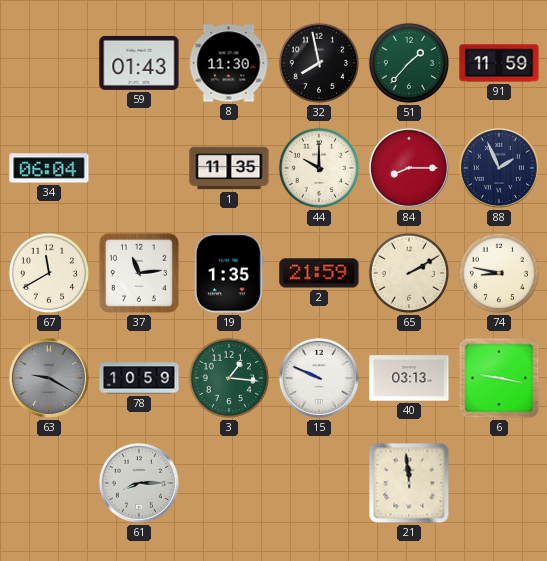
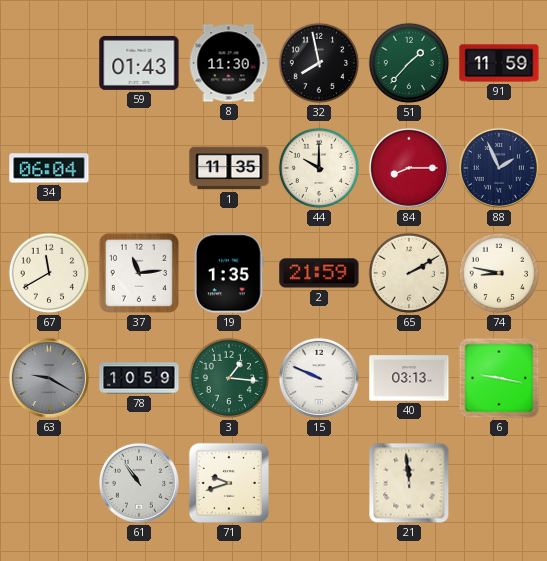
61: 8:15 -> 10:54
71: none -> 9:42
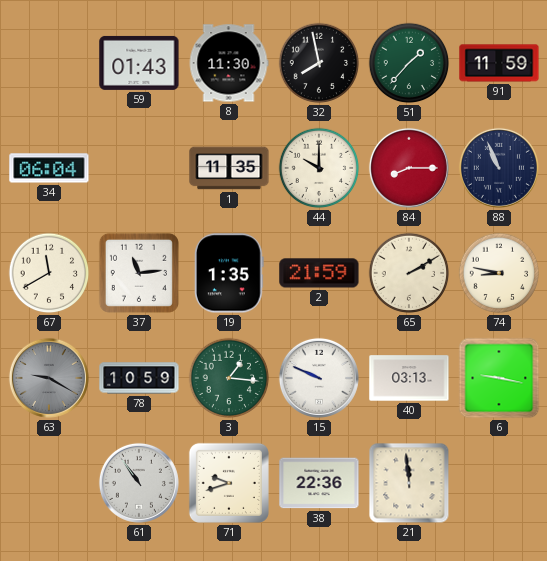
88: 1:56 -> 10:56
38: none -> 22:36
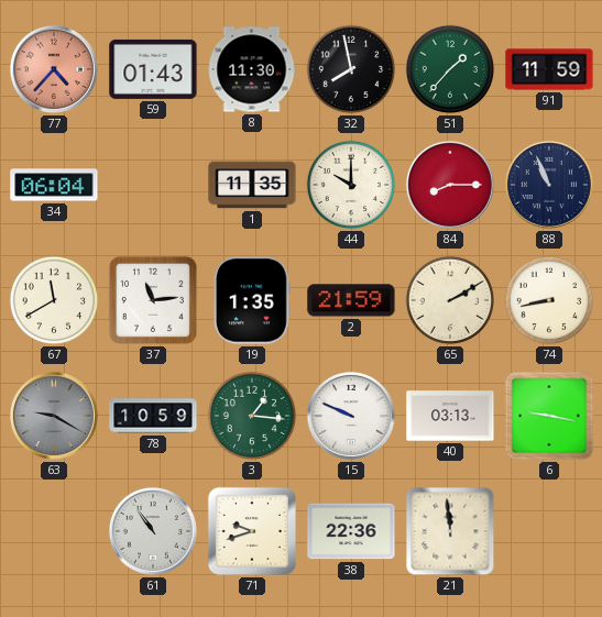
77: none -> 4:37
74: 8:47 -> 8:43
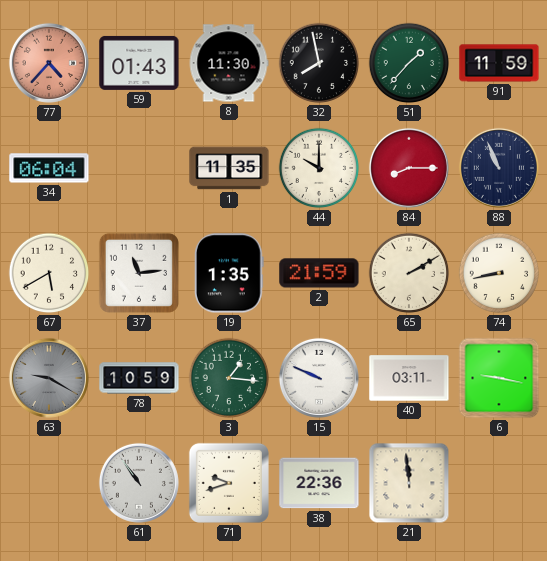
67: 11:40 -> 5:40
40: 03:13 -> 03:11
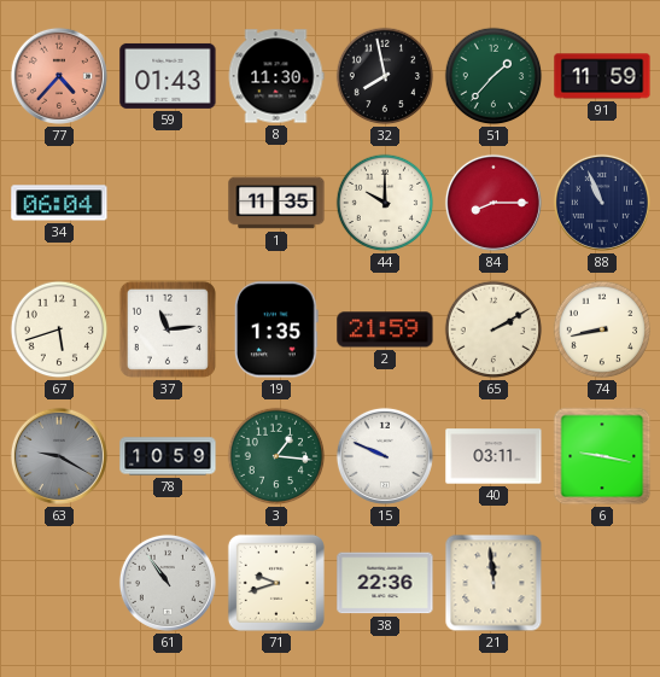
67: 5:40 -> 5:42
